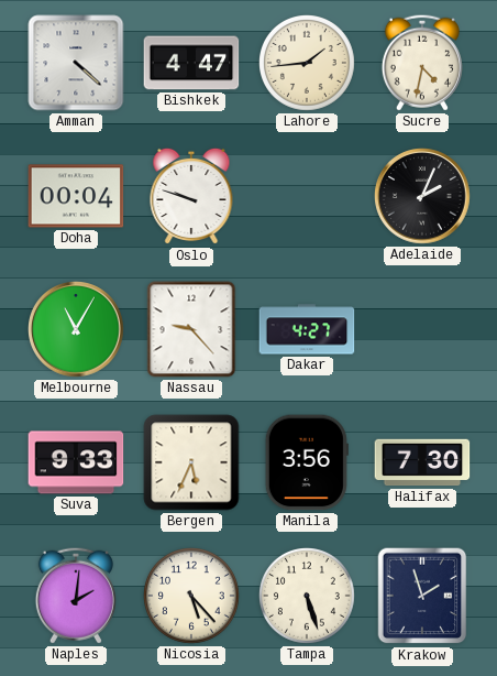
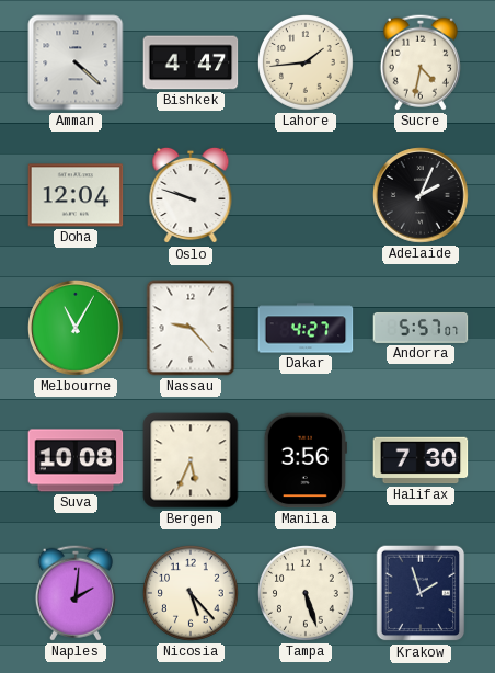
Doha: 00:04 -> 12:04
Andorra: none -> 5:57
Suva: 9:33 -> 10:08
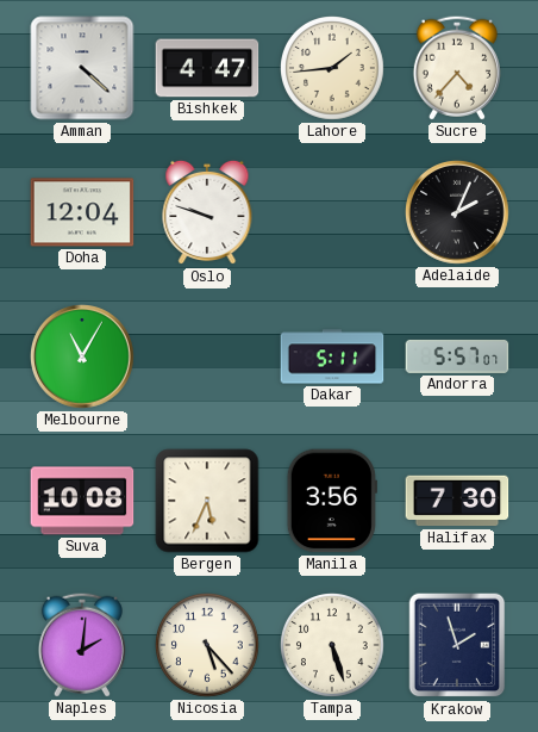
Sucre: 4:32 -> 4:37
Nassau: 9:23 -> none
Dakar: 4:27 -> 5:11
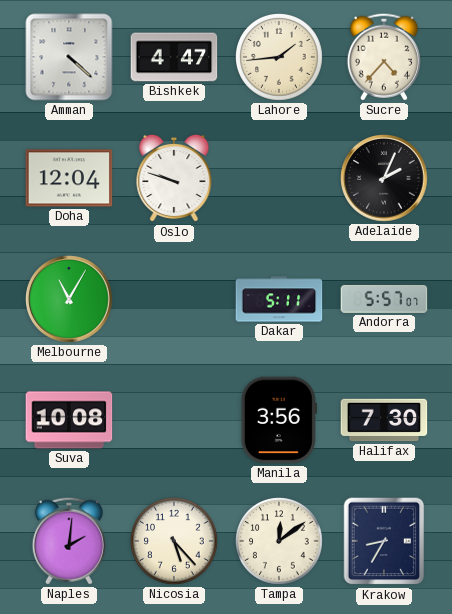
Bergen: 5:34 -> none
Tampa: 5:27 -> 12:09
Krakow: 1:57 -> 8:35
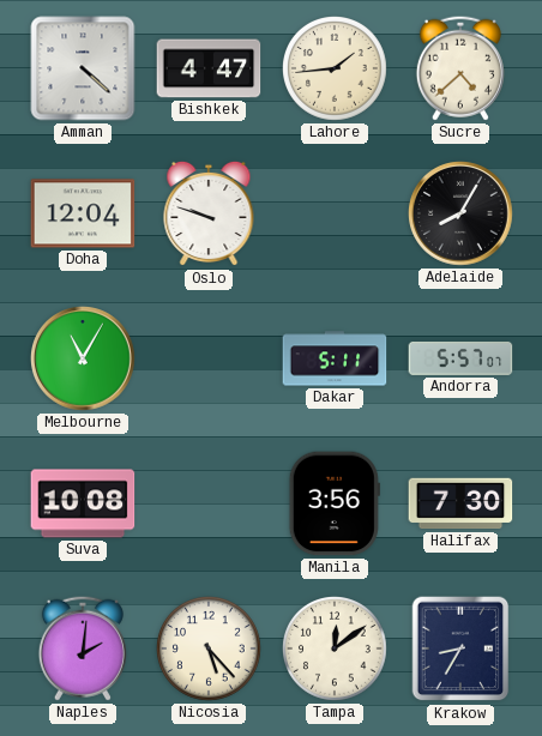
Sucre: 4:37 -> 4:38
Adelaide: 2:04 -> 8:05
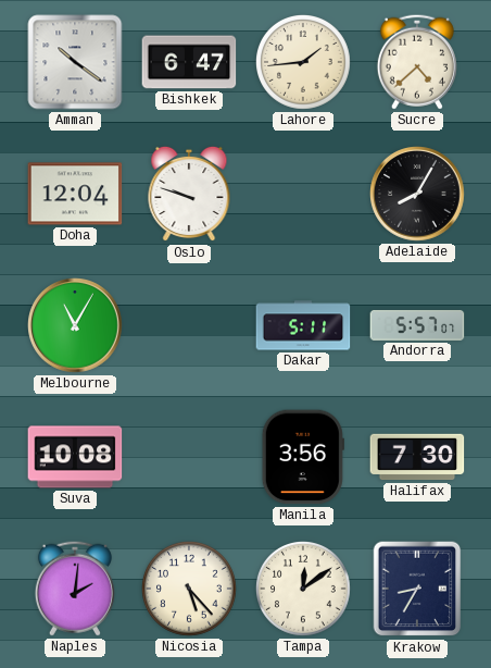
Amman: 4:22 -> 10:21
Bishkek: 4:47 -> 6:47
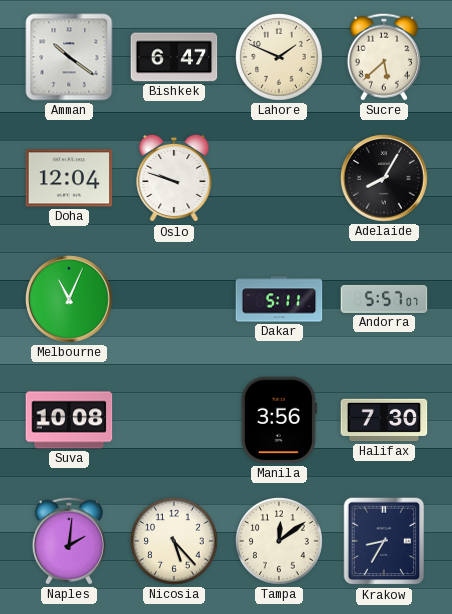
Lahore: 1:44 -> 1:49
Sucre: 4:38 -> 5:38
Melbourne: 11:05 -> 11:04
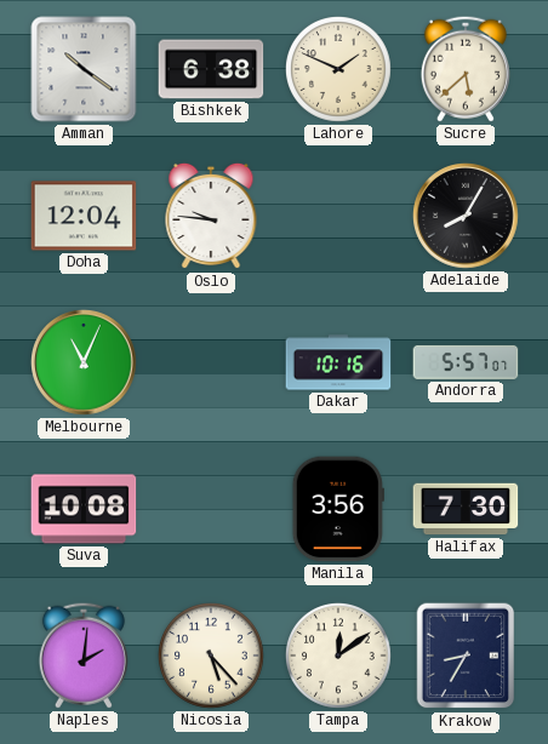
Bishkek: 6:47 -> 6:38
Oslo: 9:48 -> 9:46
Dakar: 5:11 -> 10:16
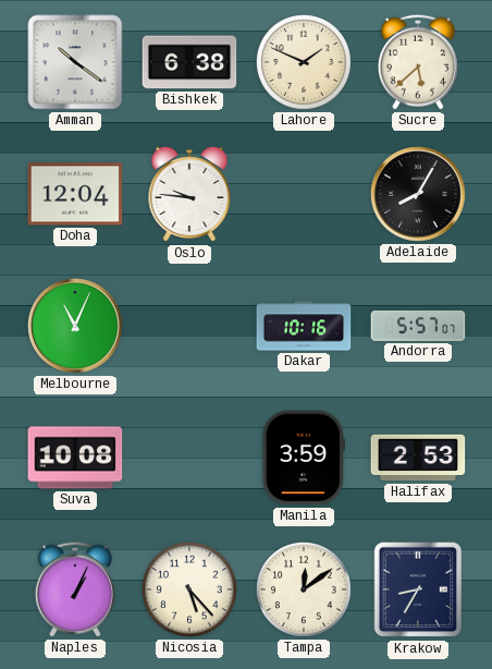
Manila: 3:56 -> 3:59
Halifax: 7:30 -> 2:53
Naples: 2:01 -> 1:04
